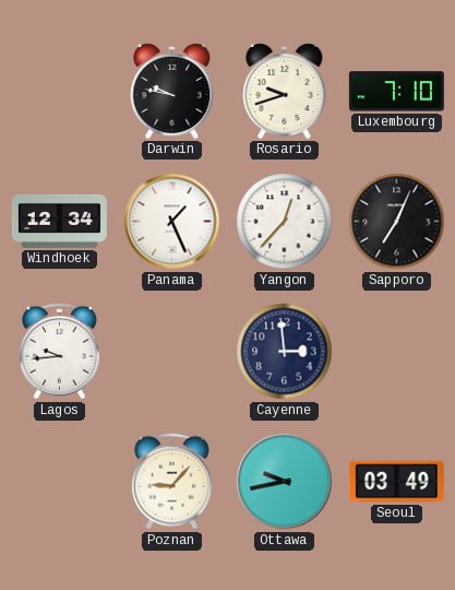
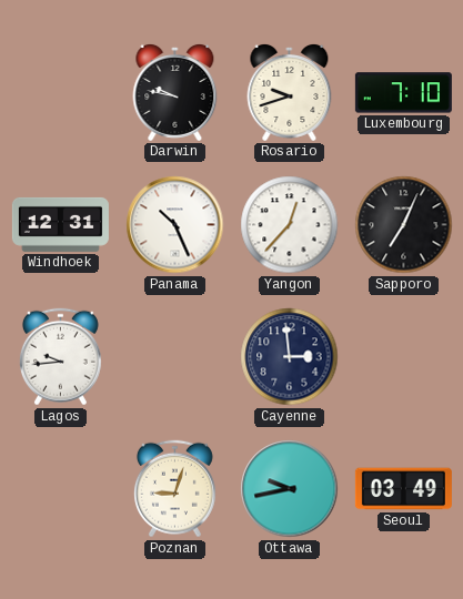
Windhoek: 12:34 -> 12:31
Panama: 1:26 -> 10:26
Poznan: 9:07 -> 9:03
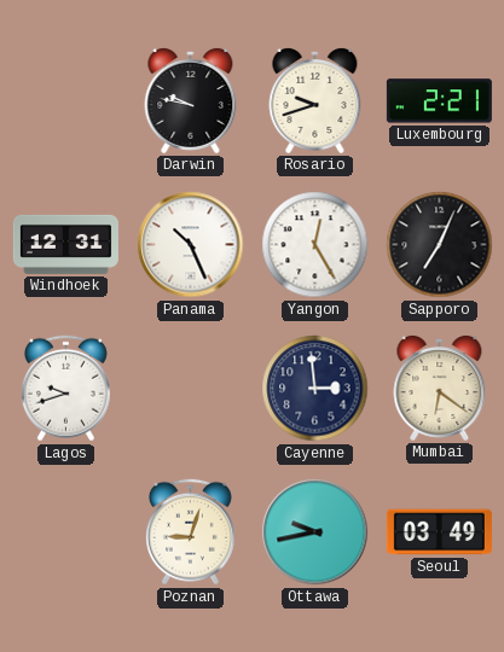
Luxembourg: 7:10 -> 2:21
Yangon: 12:37 -> 12:25
Lagos: 9:44 -> 9:42
Mumbai: none -> 6:21
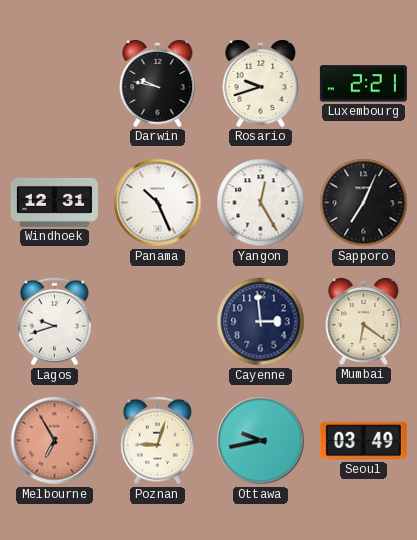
Melbourne: none -> 6:55
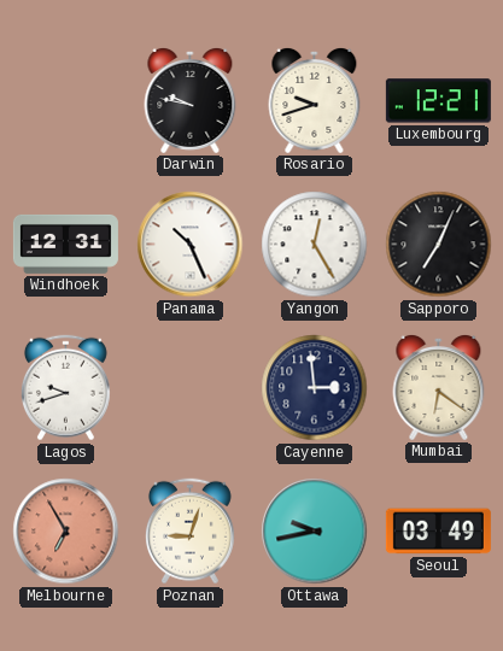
Luxembourg: 2:21 -> 12:21
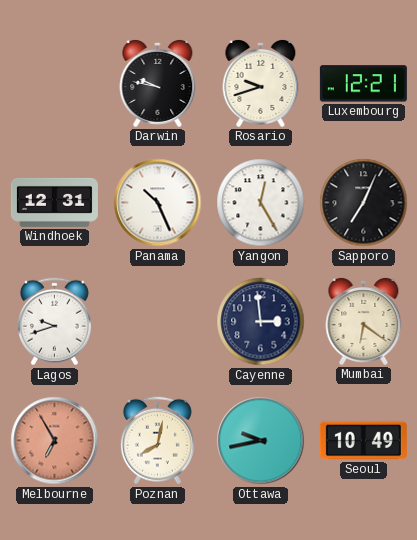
Poznan: 9:03 -> 8:02
Seoul: 03:49 -> 10:49
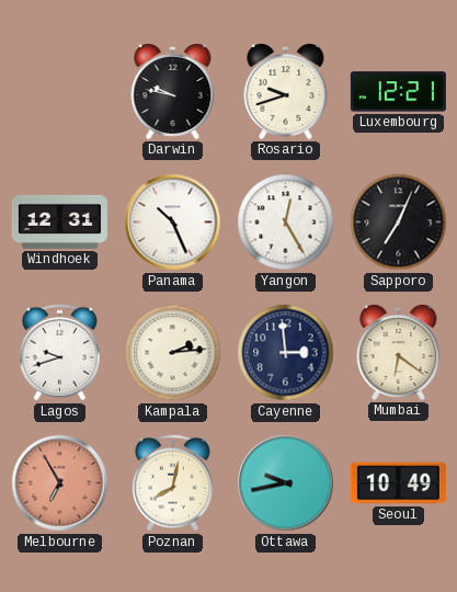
Kampala: none -> 2:14
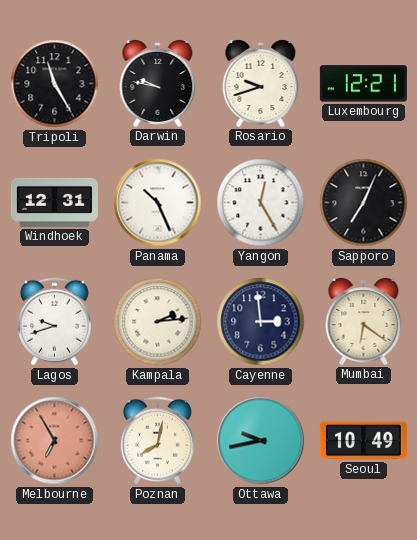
Tripoli: none -> 11:25
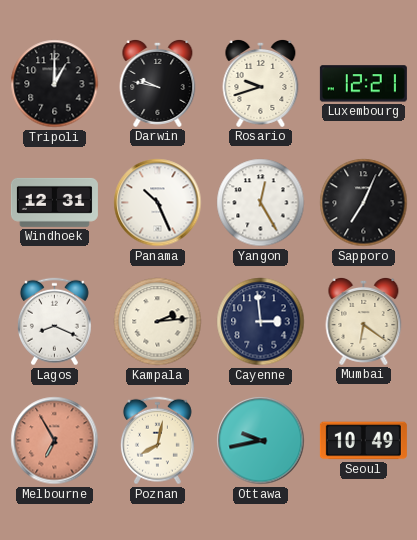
Tripoli: 11:25 -> 1:00
Lagos: 9:42 -> 8:19
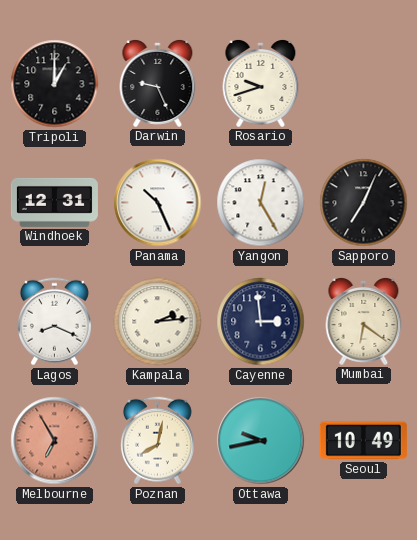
Darwin: 9:47 -> 9:26
Luxembourg: 12:21 -> none
